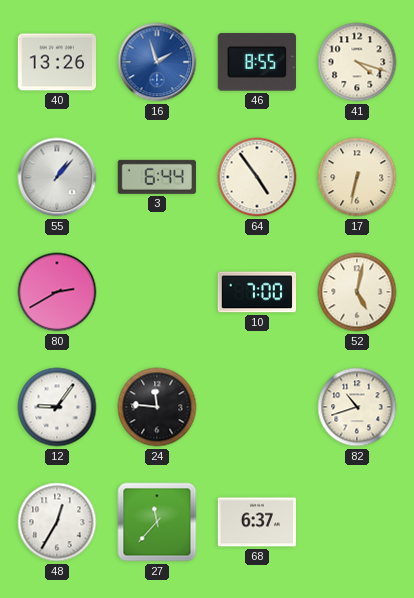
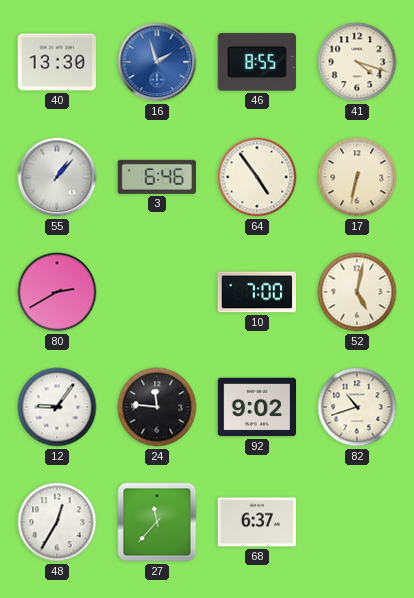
40: 13:26 -> 13:30
3: 6:44 -> 6:46
92: none -> 9:02
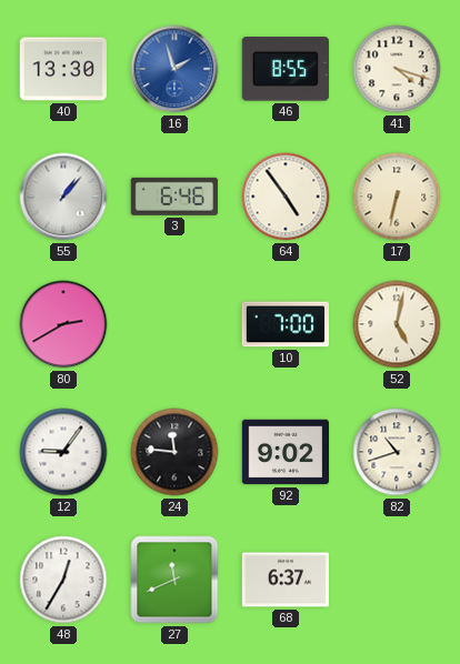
27: 11:37 -> 11:41
